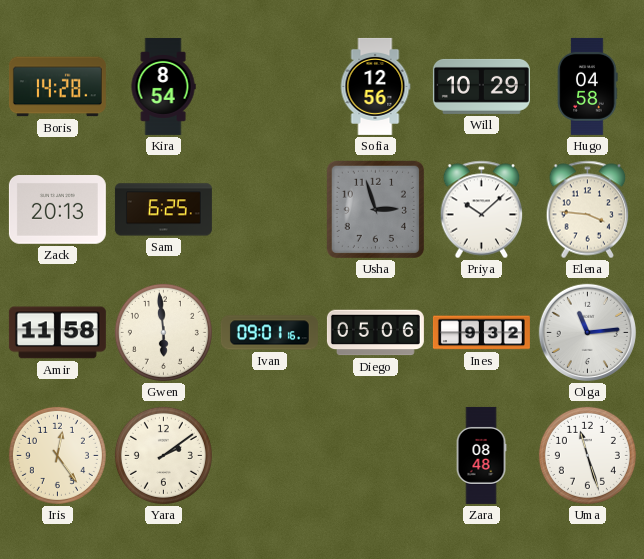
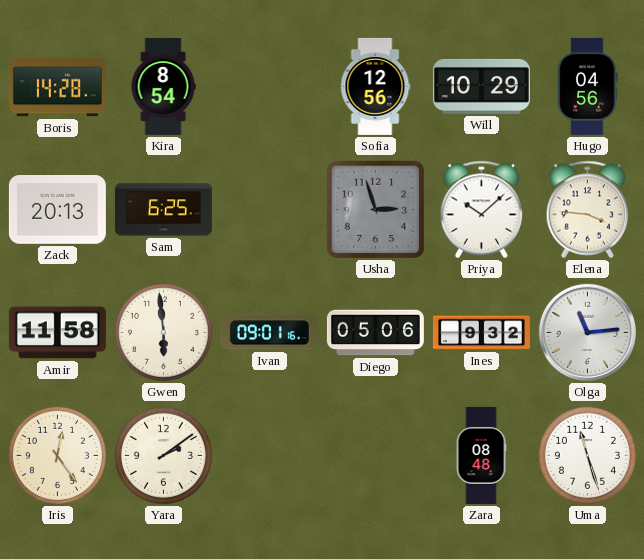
Hugo: 04:58 -> 04:56
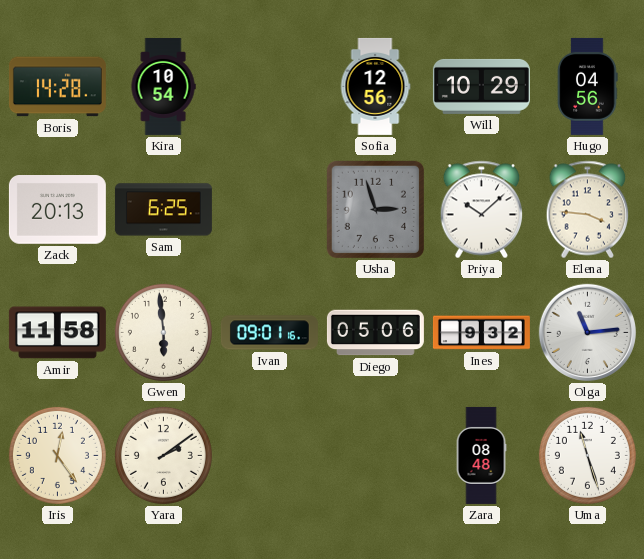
Kira: 8:54 -> 10:54
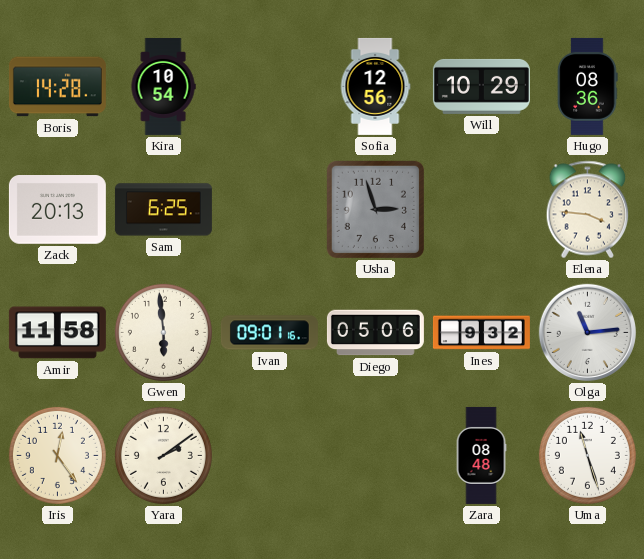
Hugo: 04:56 -> 08:36
Priya: 10:08 -> none
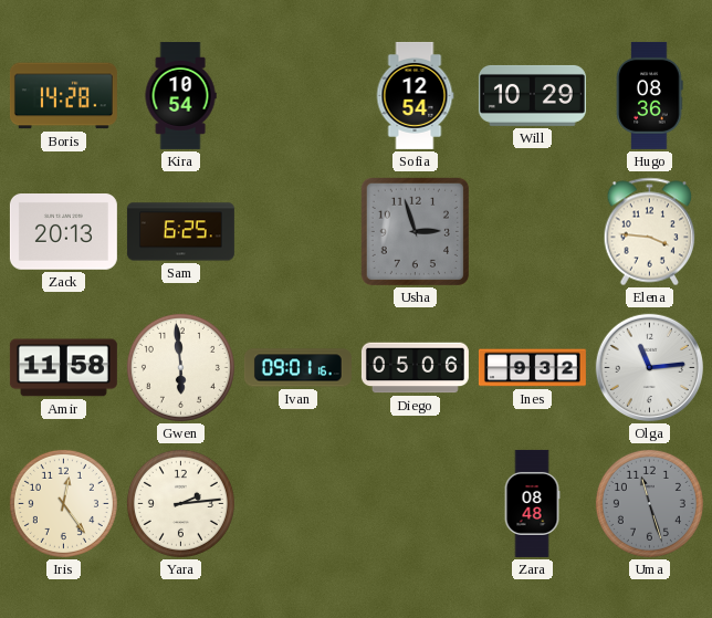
Sofia: 12:56 -> 12:54
Yara: 2:09 -> 2:14
Uma dial: white -> grey
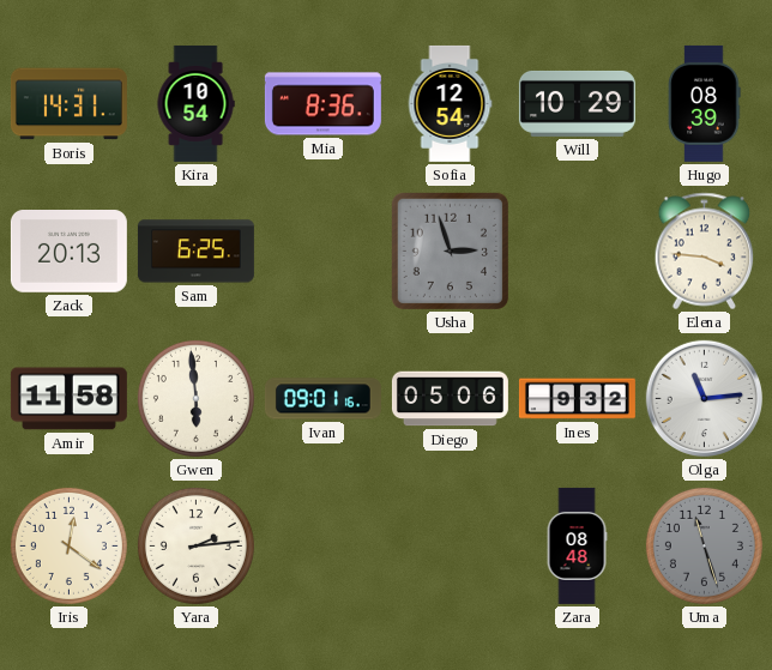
Boris: 14:28 -> 14:31
Mia: none -> 8:36
Hugo: 08:36 -> 08:39
Iris: 12:24 -> 12:21
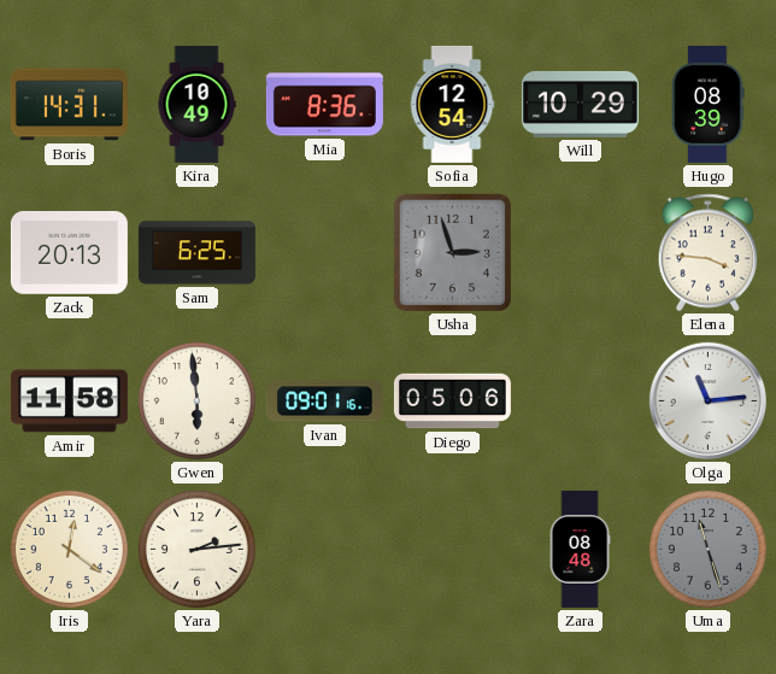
Kira: 10:54 -> 10:49
Ines: 9:32 -> none
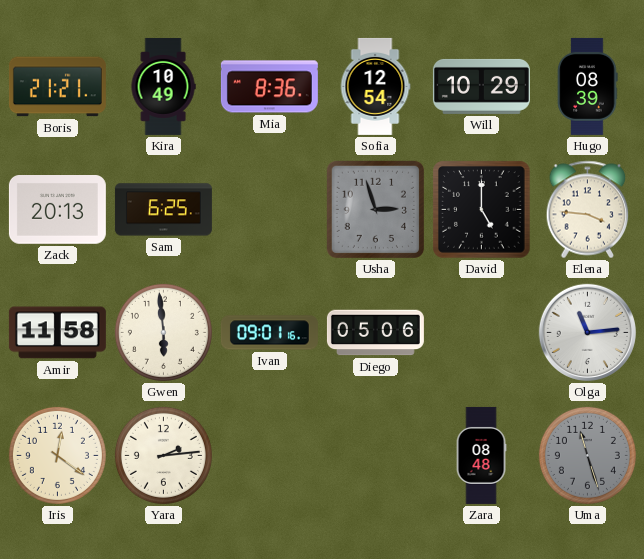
Boris: 14:31 -> 21:21
David: none -> 5:00
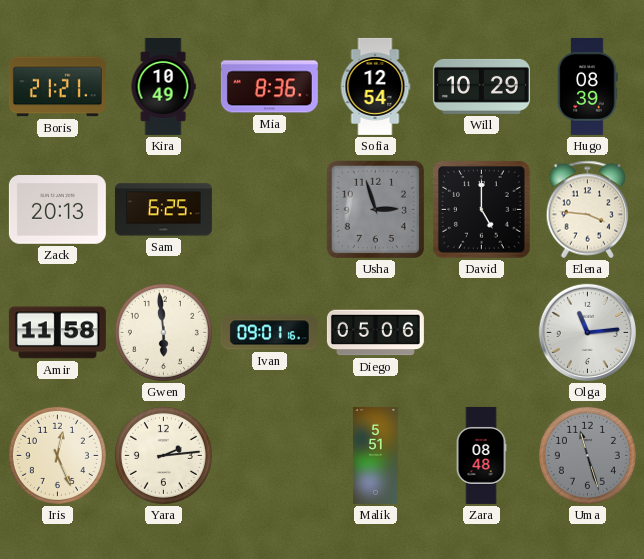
Iris: 12:21 -> 12:26
Malik: none -> 5:51
